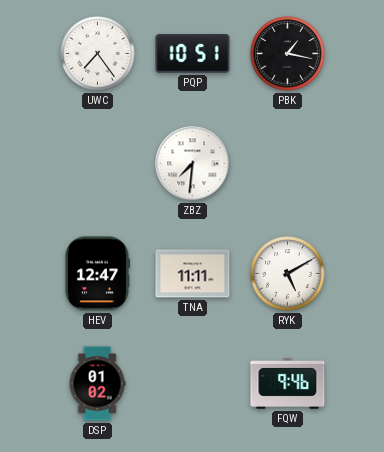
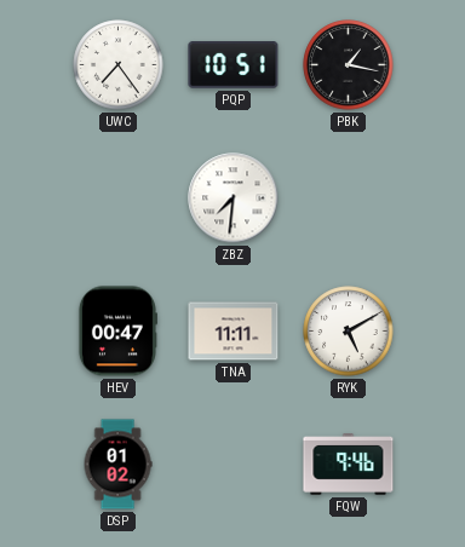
HEV: 12:47 -> 00:47
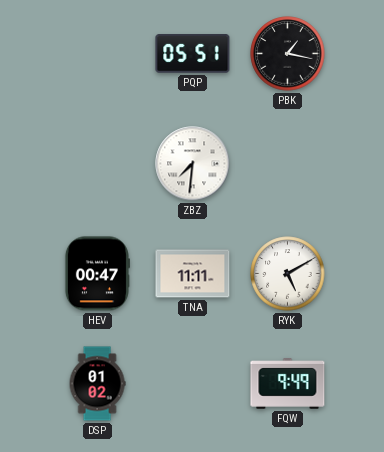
UWC: 7:24 -> none
PQP: 10:51 -> 05:51
FQW: 9:46 -> 9:49
